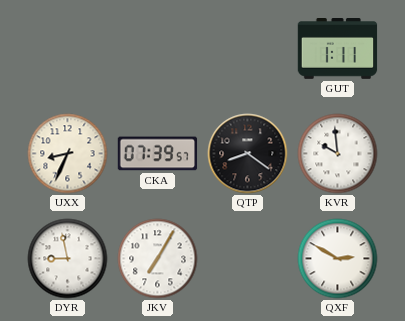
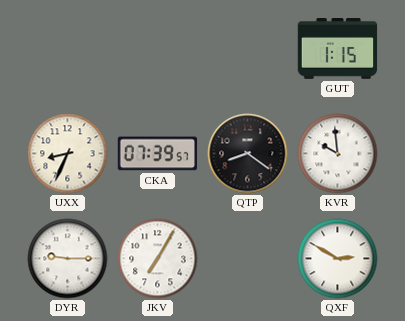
GUT: 1:11 -> 1:15
DYR: 8:58 -> 9:15
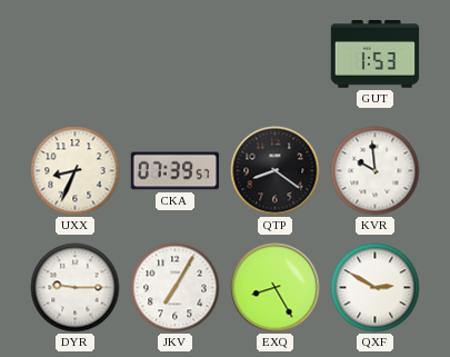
GUT: 1:15 -> 1:53
EXQ: none -> 8:25
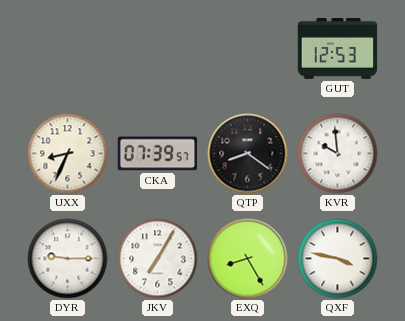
GUT: 1:53 -> 12:53
QXF: 2:50 -> 3:47
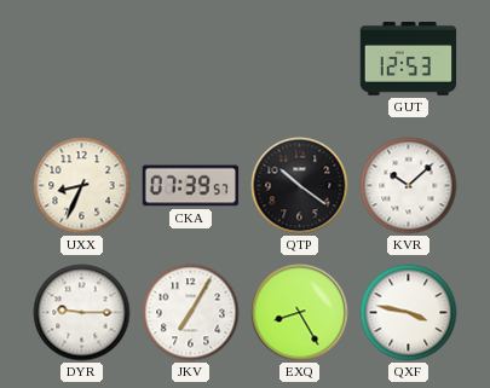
QTP: 8:21 -> 10:21
KVR: 9:59 -> 10:08
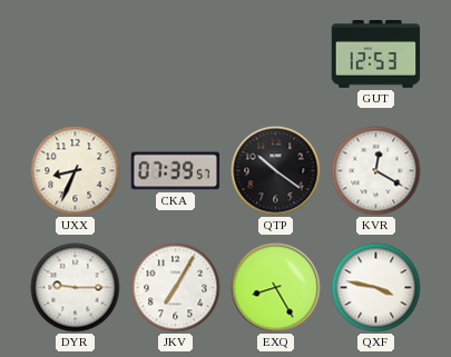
KVR: 10:08 -> 12:20
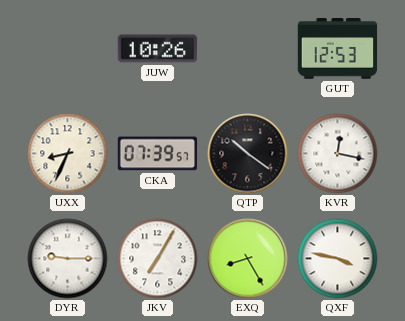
JUW: none -> 10:26
KVR: 12:20 -> 12:17
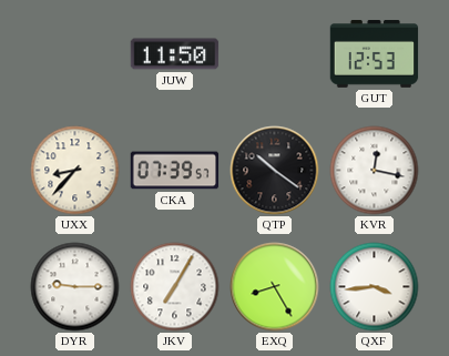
JUW: 10:26 -> 11:50
UXX: 8:34 -> 8:37
QXF: 3:47 -> 3:44
